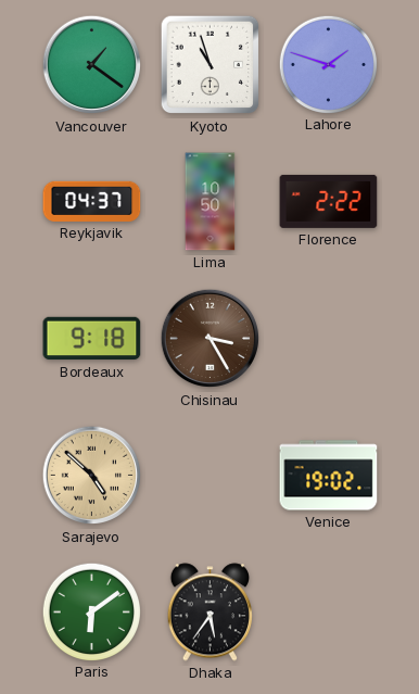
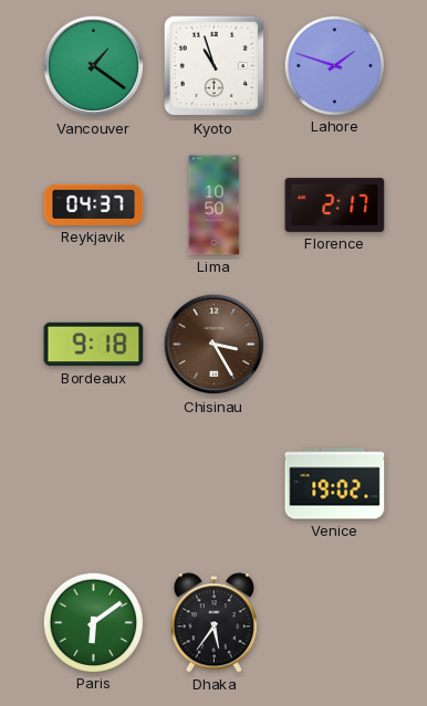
Florence: 2:22 -> 2:17
Sarajevo: 4:52 -> none
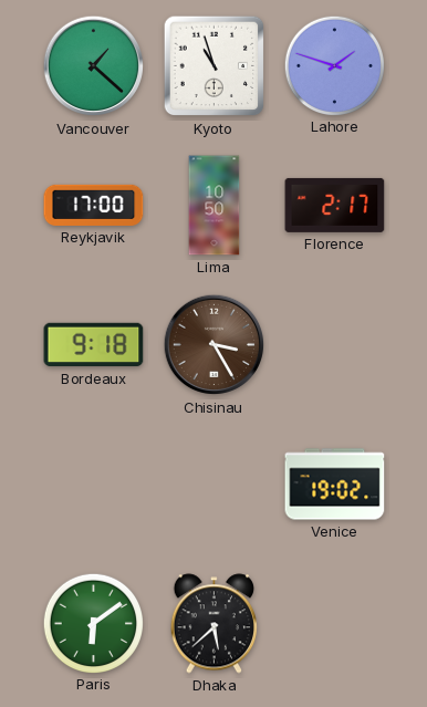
Vancouver: 1:21 -> 1:22
Reykjavik: 04:37 -> 17:00
Dhaka: 5:36 -> 5:38
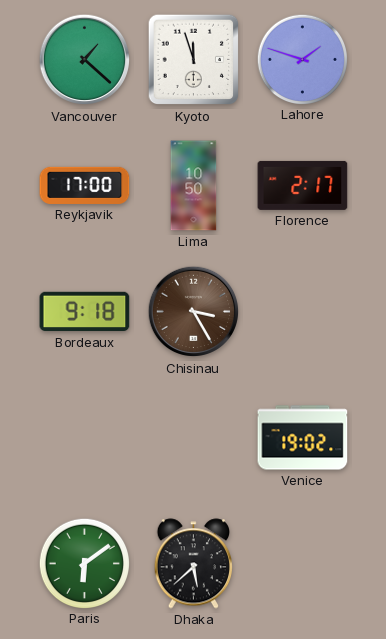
Kyoto: 10:57 -> 11:57
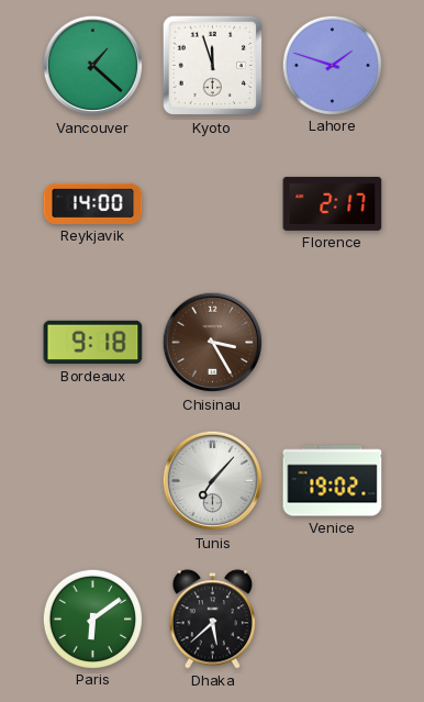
Reykjavik: 17:00 -> 14:00
Lima: 10:50 -> none
Tunis: none -> 7:07
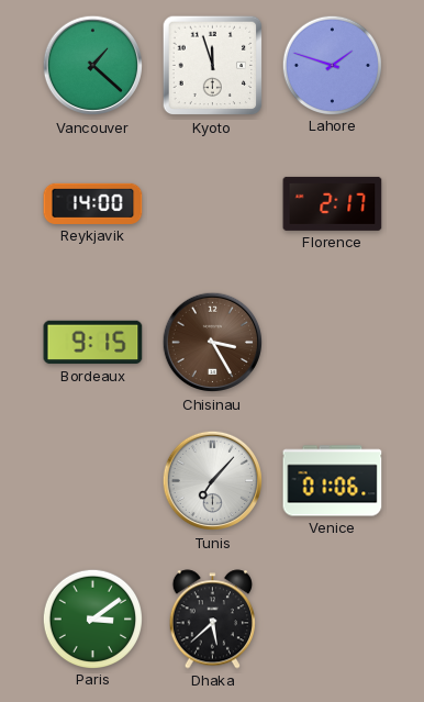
Bordeaux: 9:18 -> 9:15
Venice: 19:02 -> 01:06
Paris: 6:09 -> 3:09
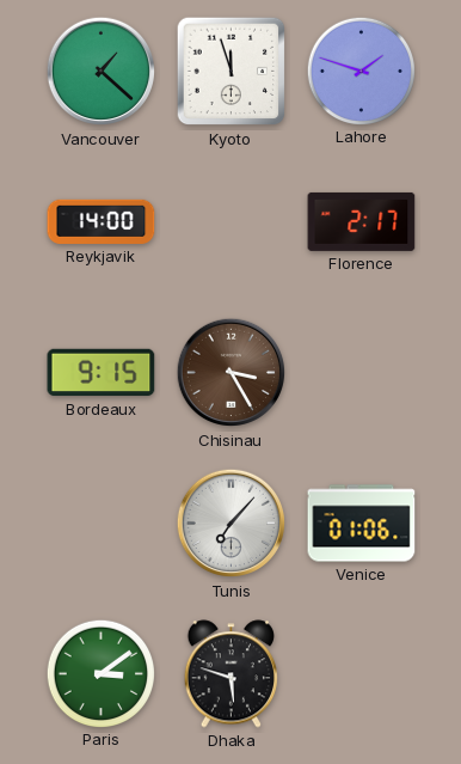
Dhaka: 5:38 -> 5:48
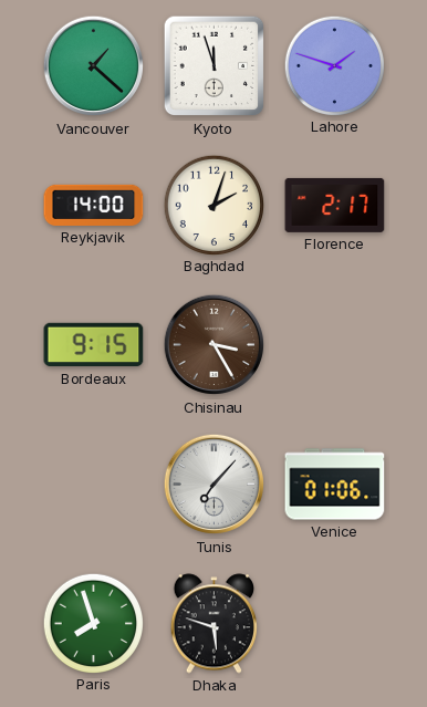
Baghdad: none -> 2:03
Paris: 3:09 -> 7:57
